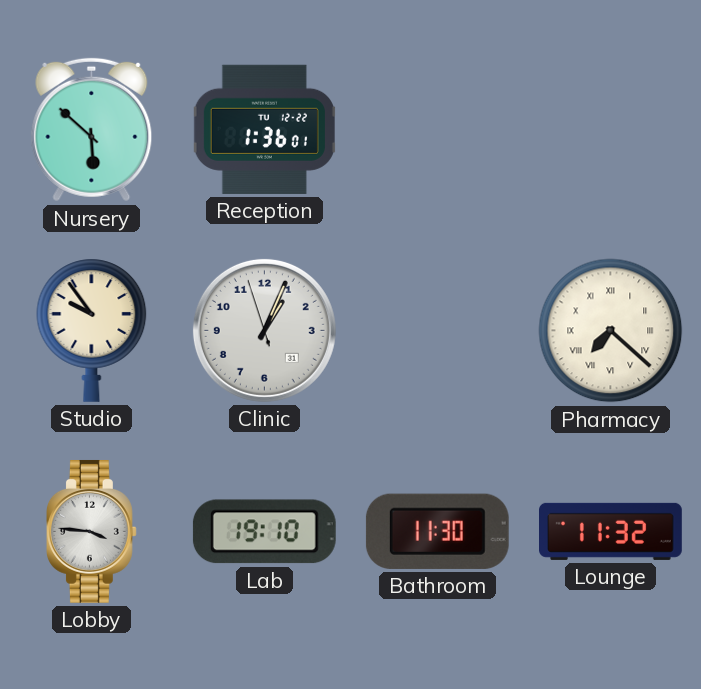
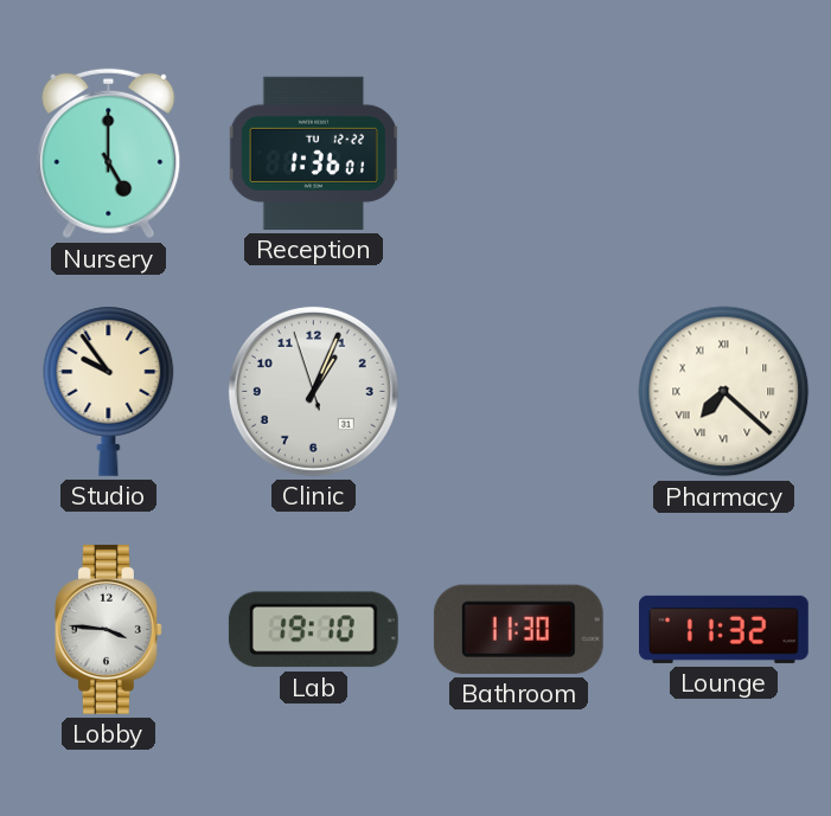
Nursery: 5:52 -> 5:00
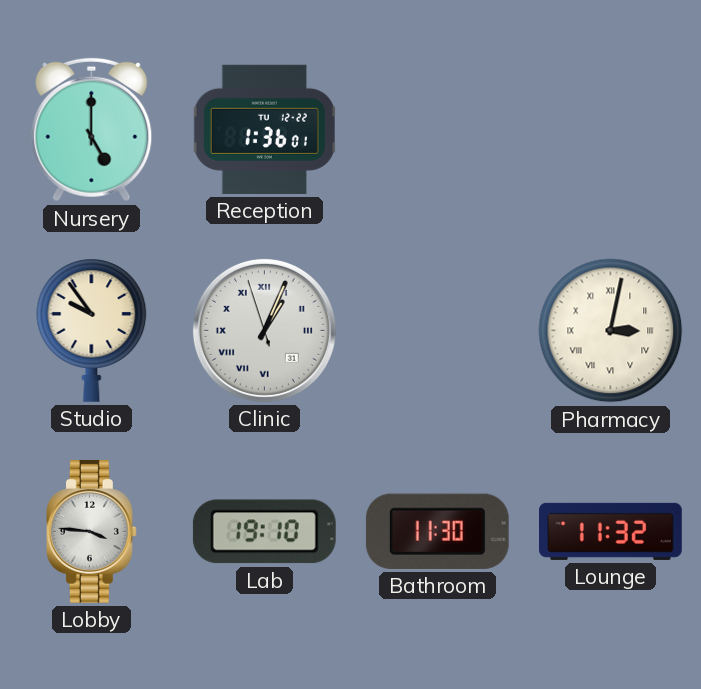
Clinic numerals: Arabic -> Roman
Pharmacy: 7:22 -> 3:02
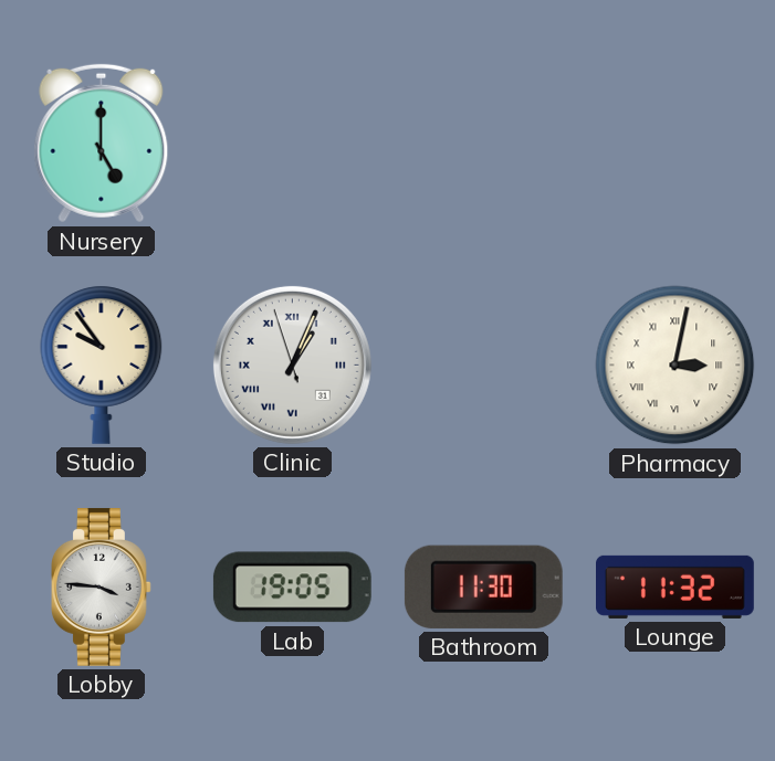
Reception: 1:36 -> none
Lab: 19:10 -> 19:05
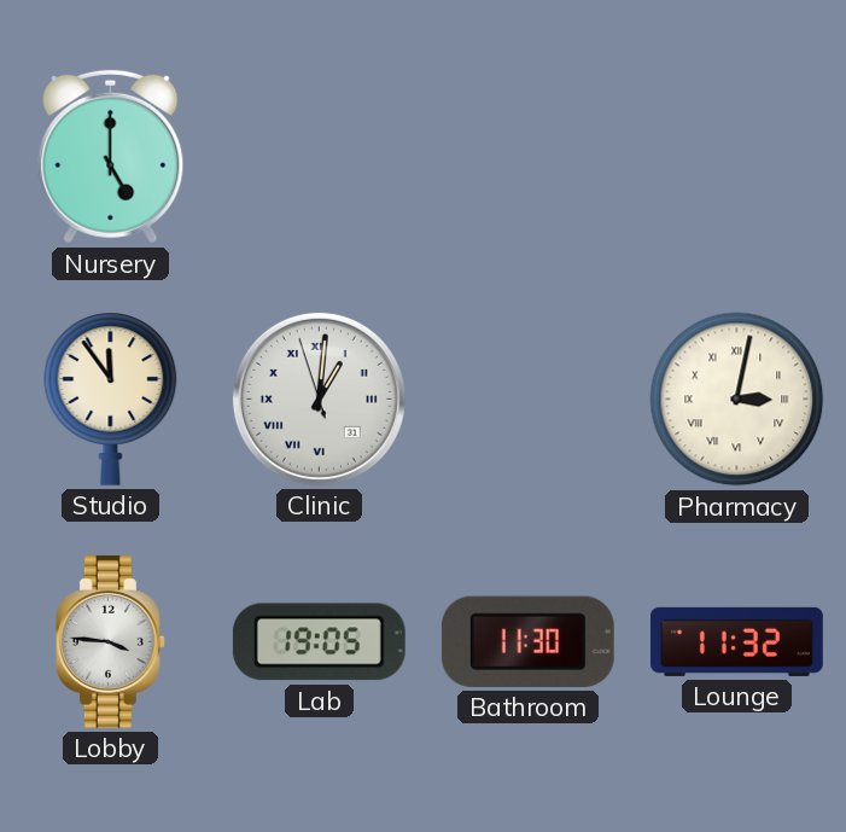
Studio: 9:54 -> 11:54
Clinic: 1:03 -> 1:00
